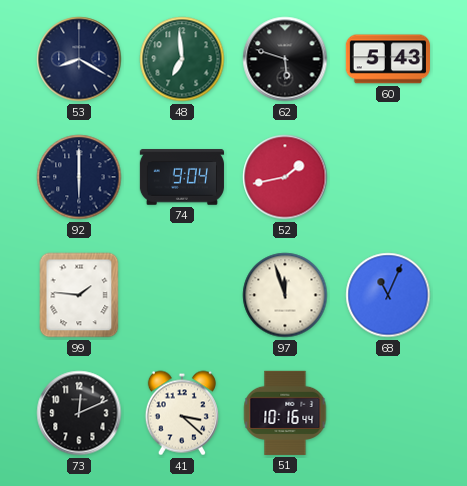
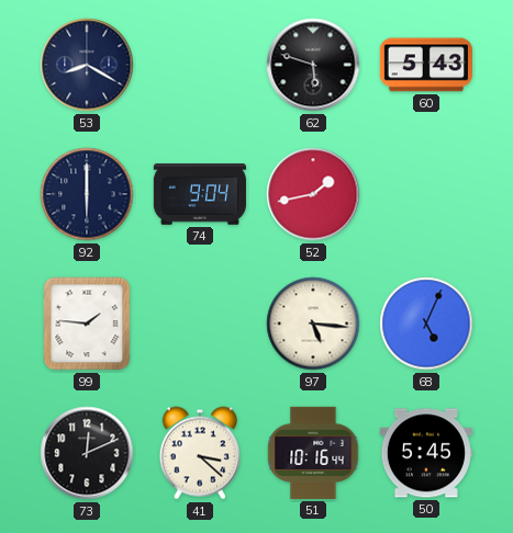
48: 6:59 -> none
97: 11:57 -> 5:16
68: 11:04 -> 5:04
50: none -> 5:45
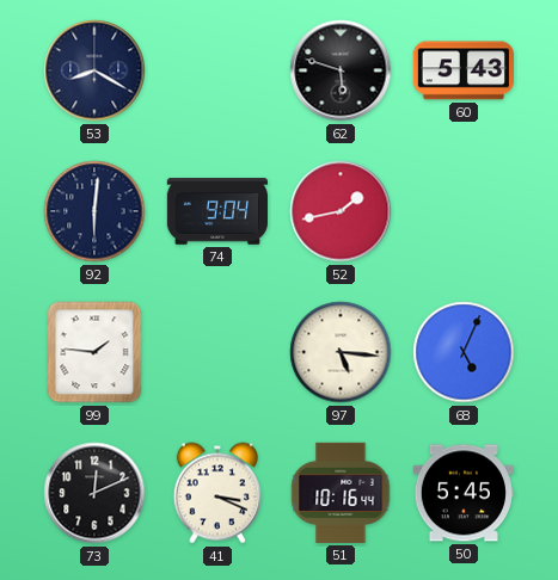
92: 6:00 -> 6:01
41: 3:22 -> 3:19
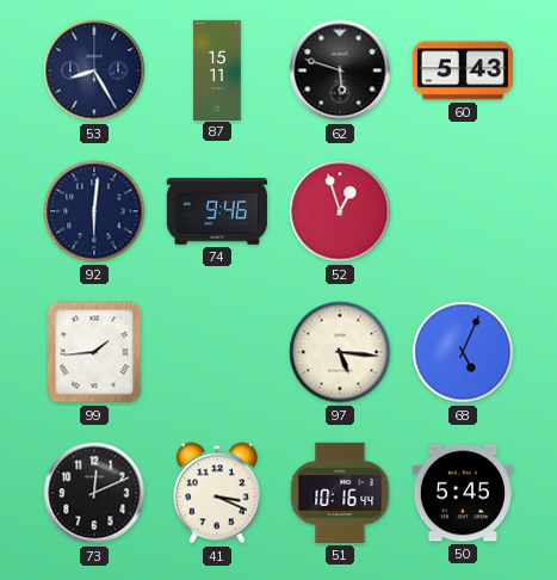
53: 8:20 -> 8:25
87: none -> 15:11
74: 9:04 -> 9:46
52: 1:43 -> 12:57
99: 1:46 -> 1:44
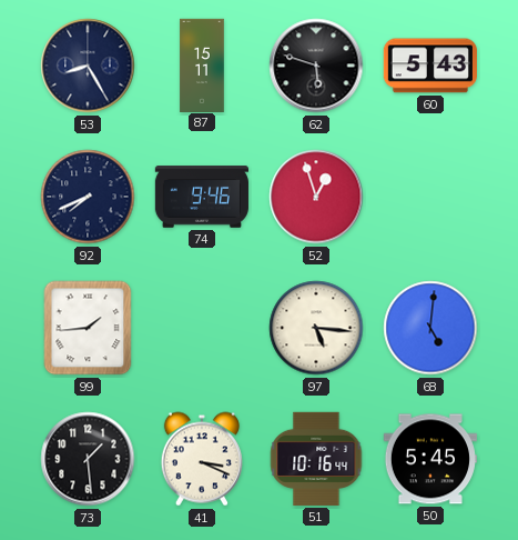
92: 6:01 -> 7:41
68: 5:04 -> 5:01
73: 12:11 -> 1:29
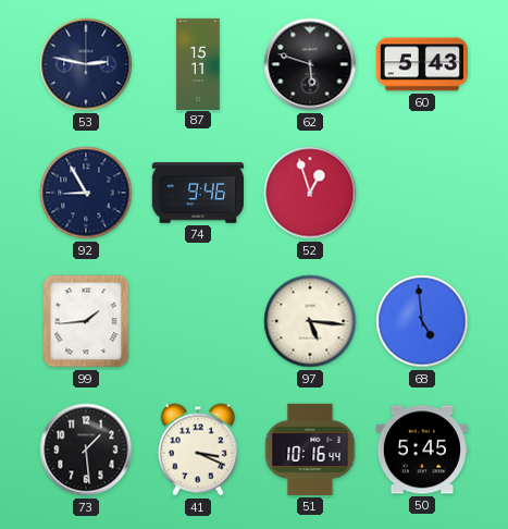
53: 8:25 -> 2:47
92: 7:41 -> 8:55
68: 5:01 -> 4:59
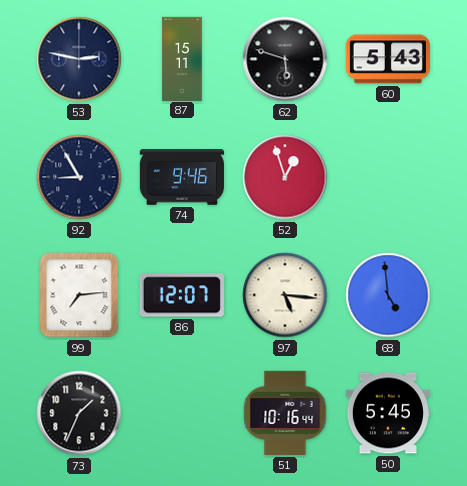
99: 1:44 -> 7:14
86: none -> 12:07
73: 1:29 -> 1:34
41: 3:19 -> none
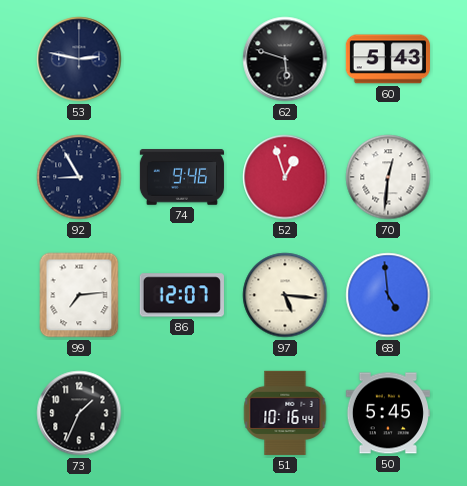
87: 15:11 -> none
70: none -> 12:31
